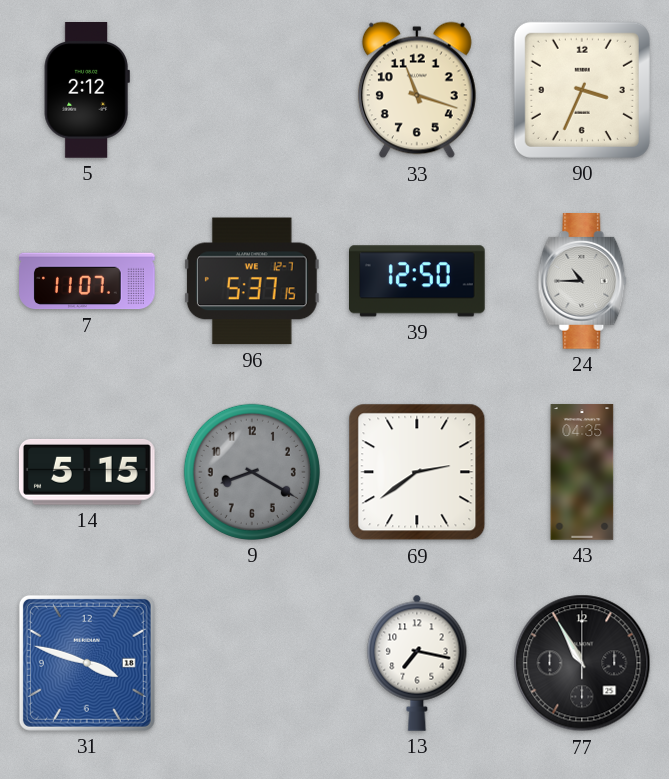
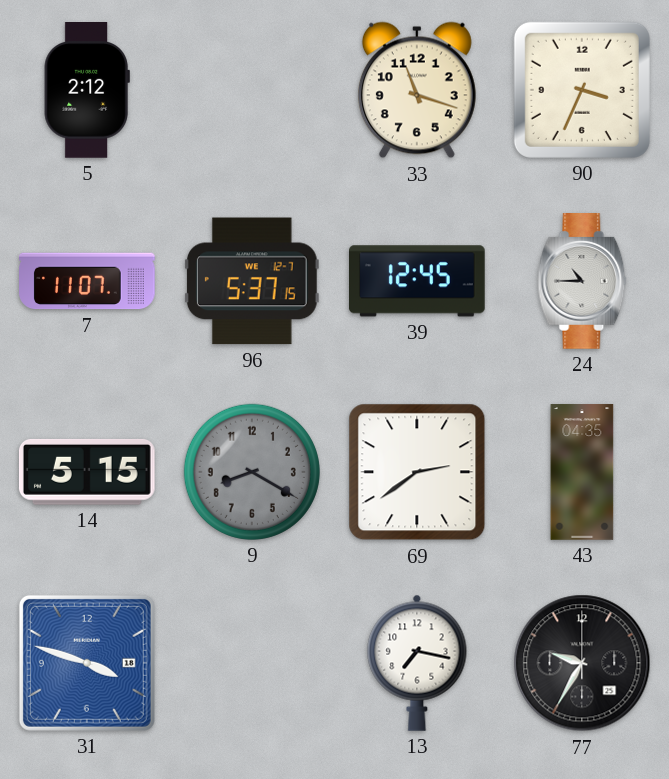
39: 12:50 -> 12:45
77: 10:55 -> 9:35
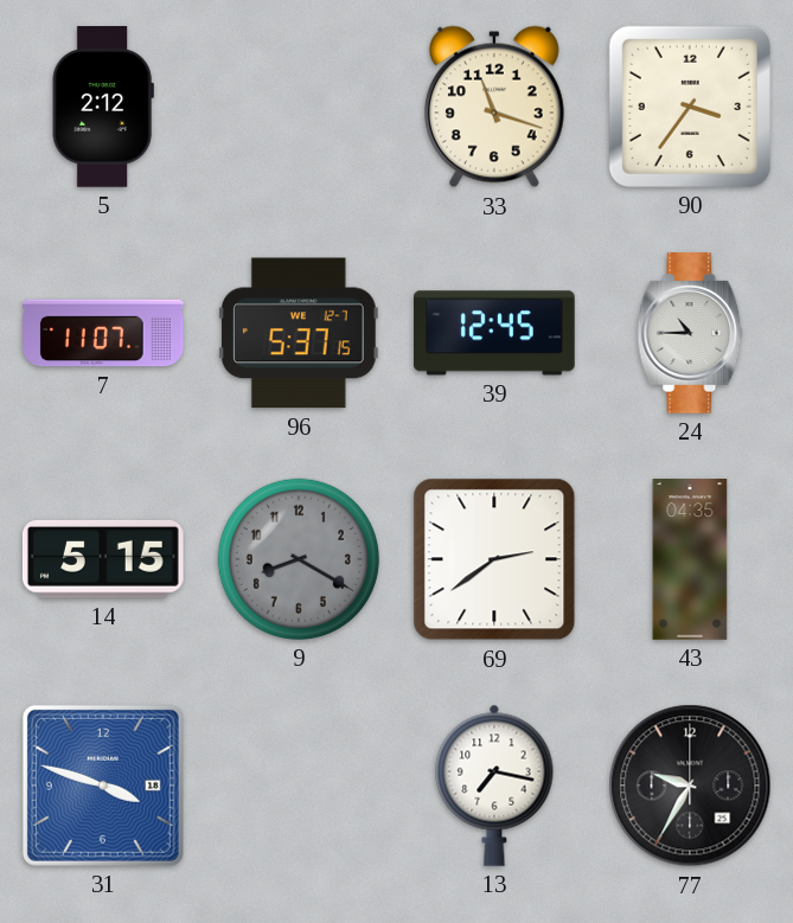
90: 3:34 -> 3:36
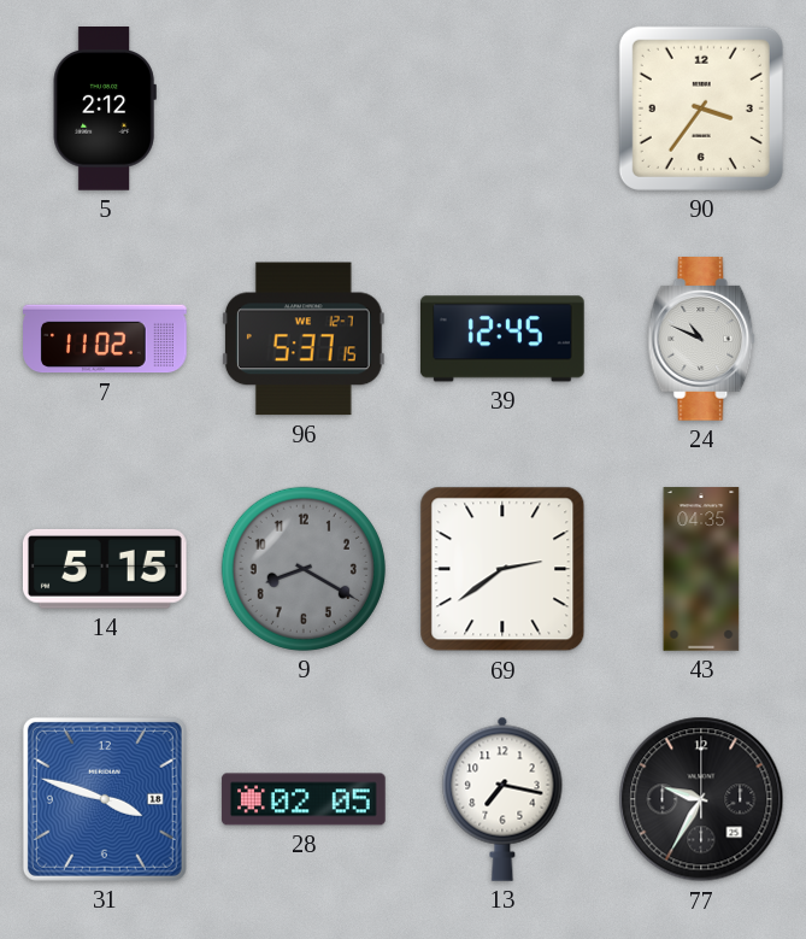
33: 11:18 -> none
7: 11:07 -> 11:02
24: 10:45 -> 10:49
28: none -> 02:05
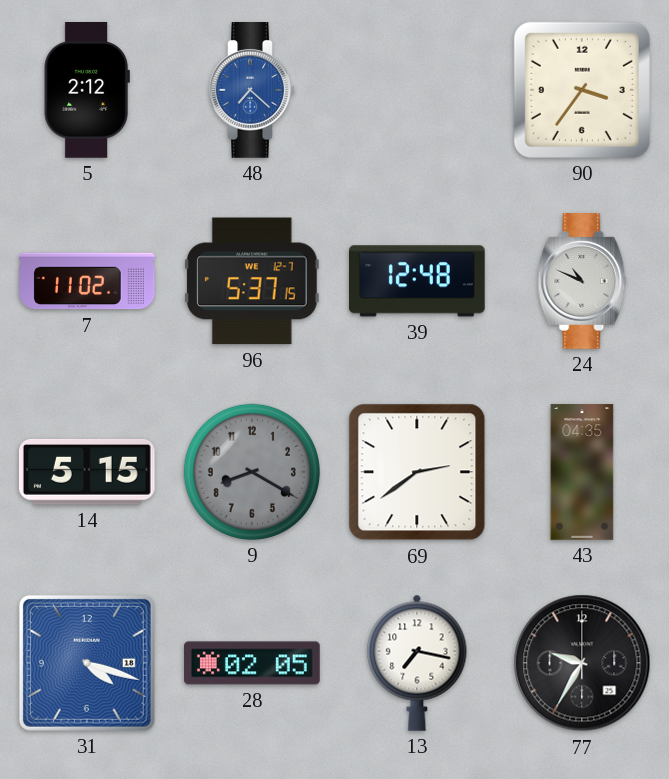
48: none -> 7:22
39: 12:45 -> 12:48
31: 3:48 -> 4:18
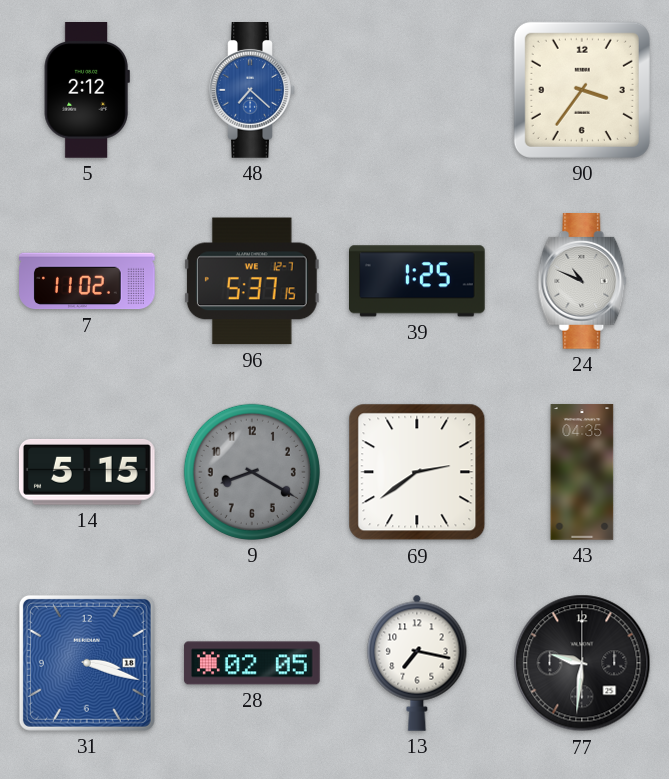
39: 12:48 -> 1:25
31: 4:18 -> 3:18
77: 9:35 -> 9:31
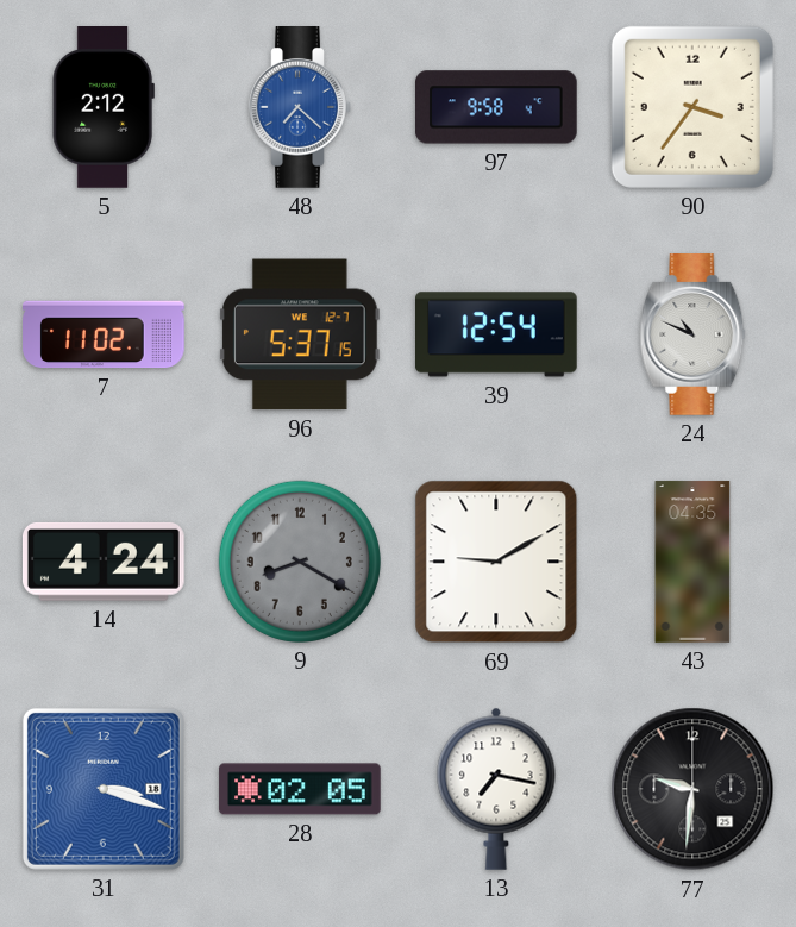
97: none -> 9:58
39: 1:25 -> 12:54
14: 5:15 -> 4:24
69: 2:39 -> 9:10
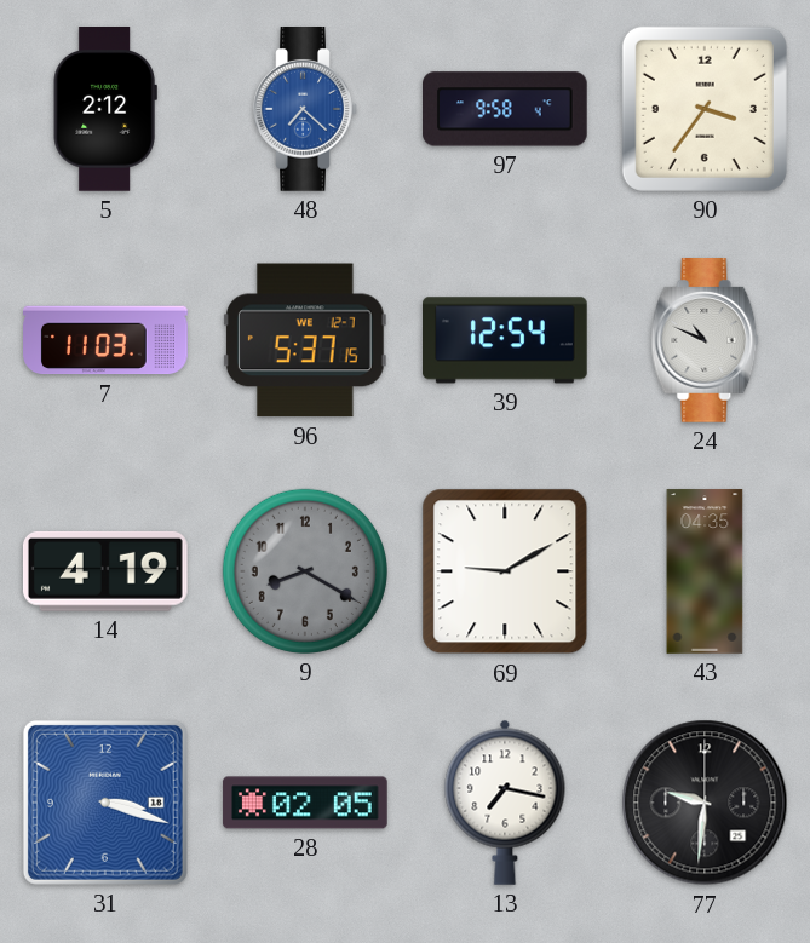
7: 11:02 -> 11:03
14: 4:24 -> 4:19
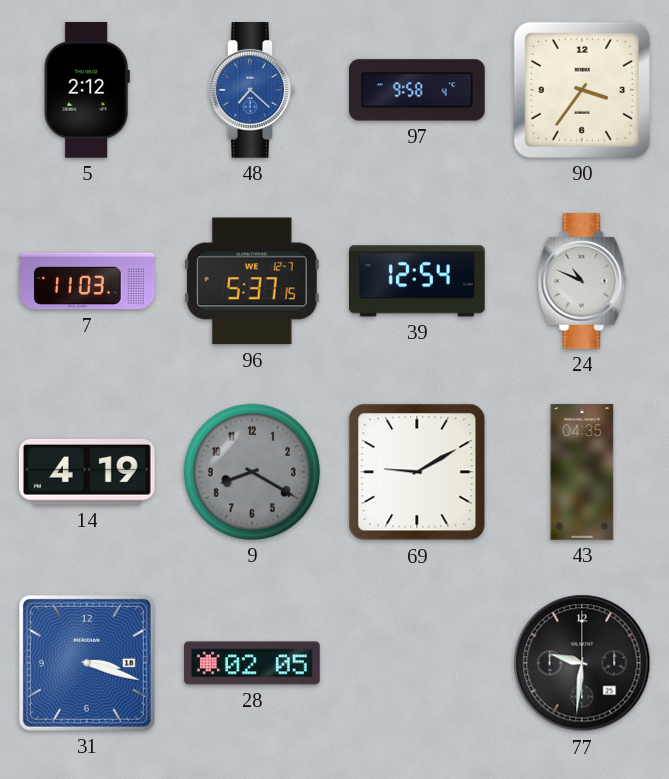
13: 7:17 -> none
